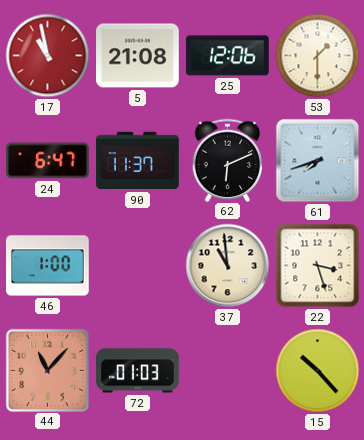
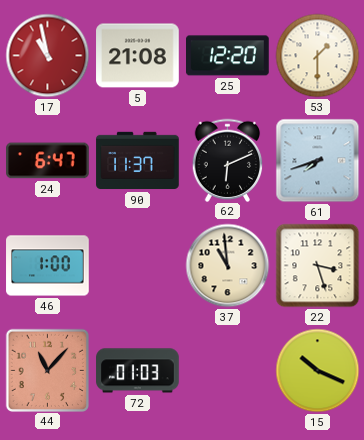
25: 12:06 -> 12:20
15: 10:23 -> 10:19
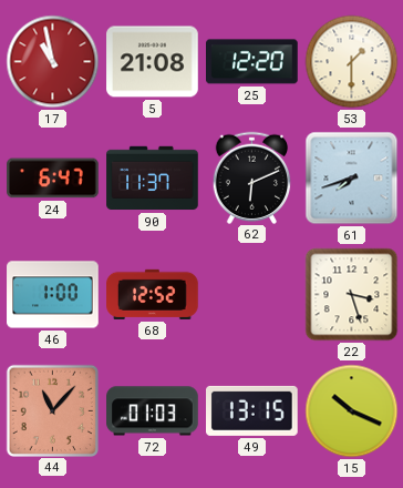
68: none -> 12:52
37: 10:59 -> none
49: none -> 13:15
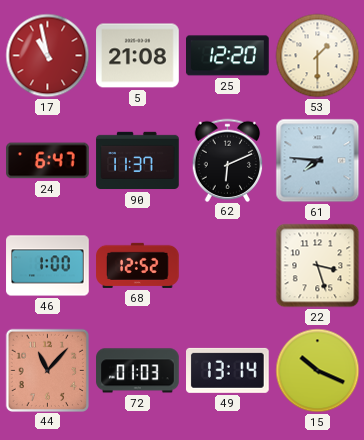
61: 7:42 -> 7:46
49: 13:15 -> 13:14
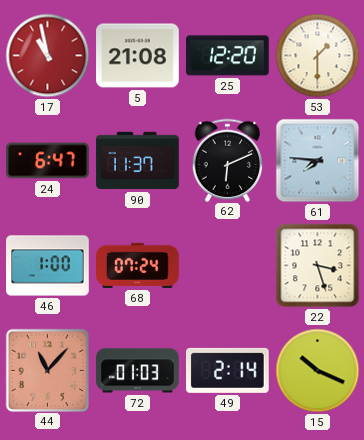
68: 12:52 -> 07:24
49: 13:14 -> 2:14
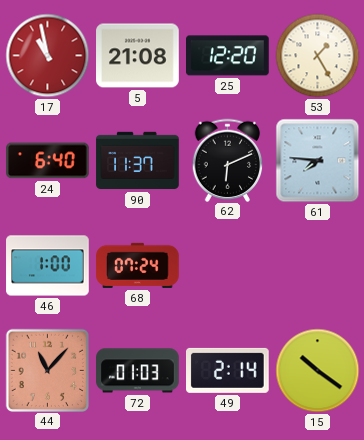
53: 1:30 -> 1:25
24: 6:47 -> 6:40
22: 3:27 -> none
15: 10:19 -> 10:21
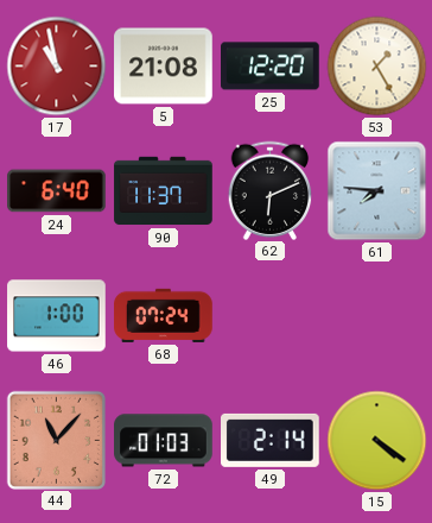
15: 10:21 -> 4:21
